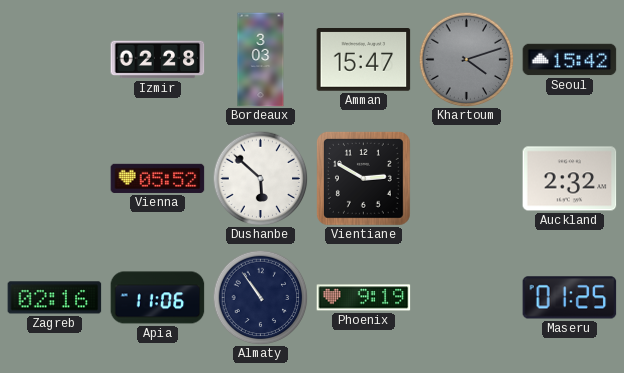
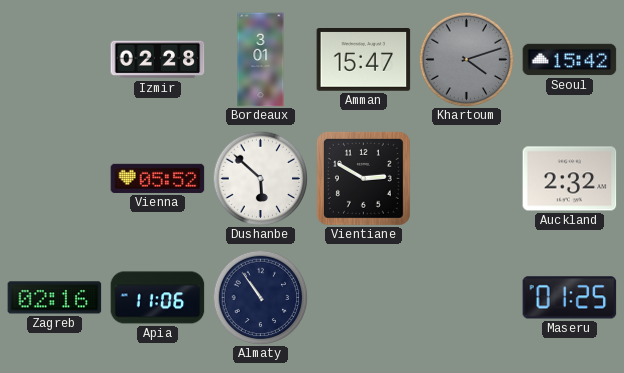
Bordeaux: 3:03 -> 3:01
Phoenix: 9:19 -> none
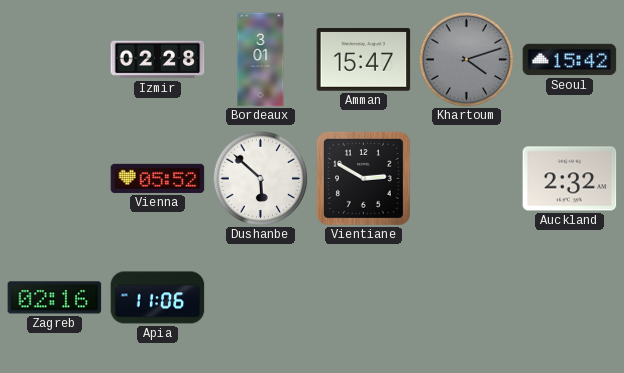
Almaty: 10:54 -> none
Maseru: 01:25 -> none
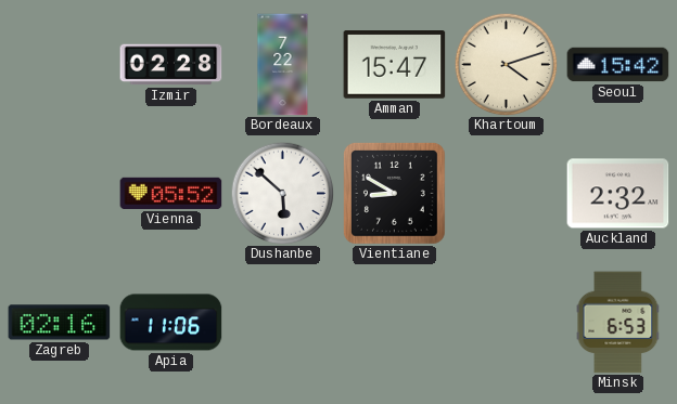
Bordeaux: 3:01 -> 7:22
Khartoum dial: grey -> cream
Vientiane: 2:50 -> 8:50
Minsk: none -> 6:53
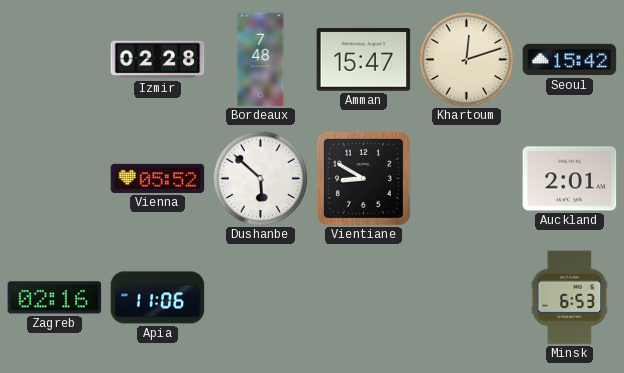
Bordeaux: 7:22 -> 7:48
Khartoum: 4:12 -> 12:12
Auckland: 2:32 -> 2:01
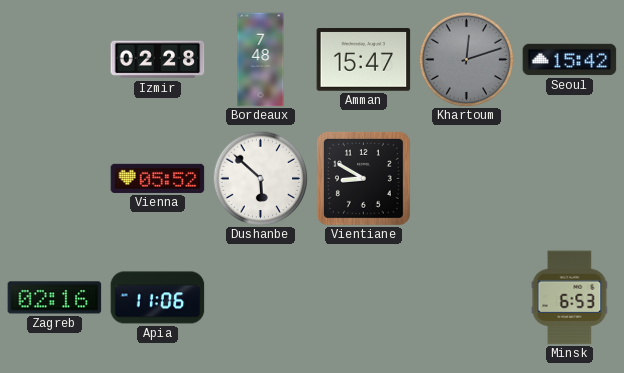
Khartoum dial: cream -> grey
Auckland: 2:01 -> none
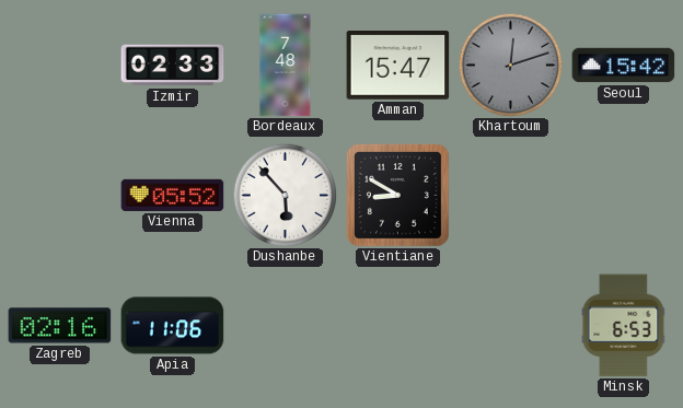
Izmir: 02:28 -> 02:33
Dushanbe: 5:52 -> 5:53
